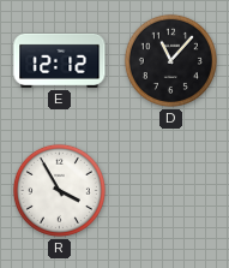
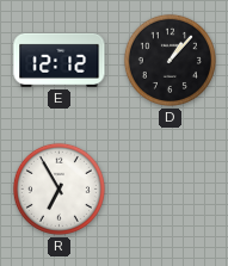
D: 11:07 -> 1:07
R: 3:55 -> 6:55
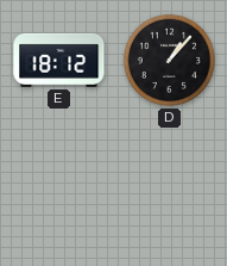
E: 12:12 -> 18:12
R: 6:55 -> none
